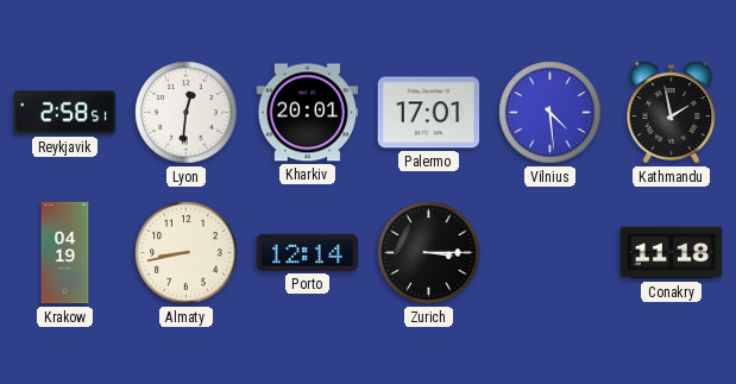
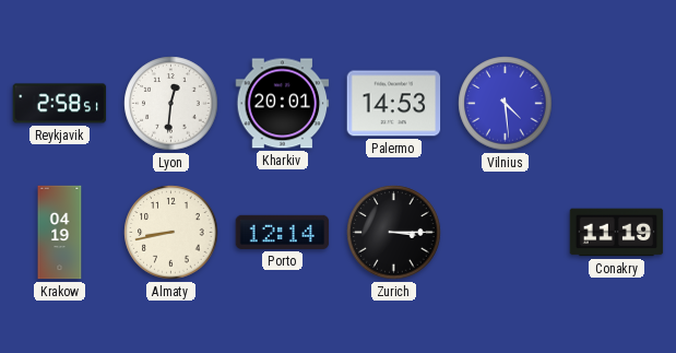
Palermo: 17:01 -> 14:53
Kathmandu: 1:58 -> none
Conakry: 11:18 -> 11:19
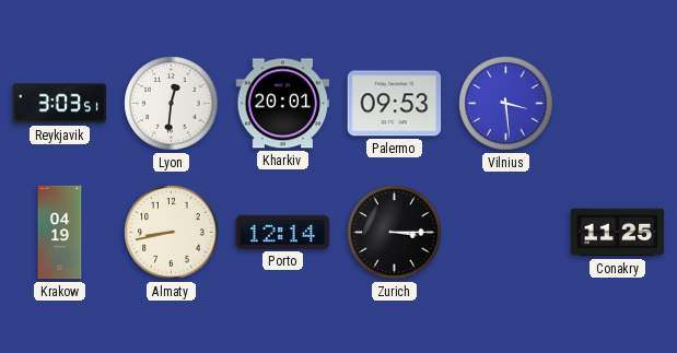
Reykjavik: 2:58 -> 3:03
Palermo: 14:53 -> 09:53
Vilnius: 4:29 -> 3:29
Conakry: 11:19 -> 11:25
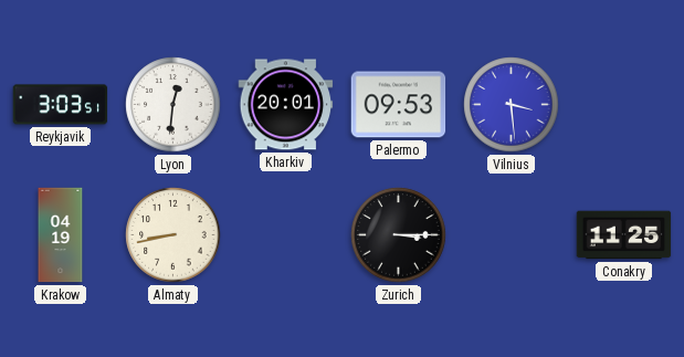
Porto: 12:14 -> none
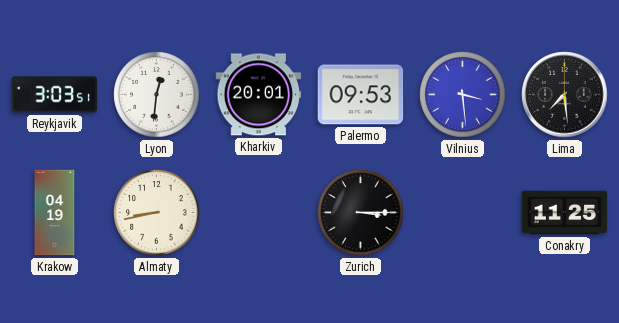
Lima: none -> 7:29
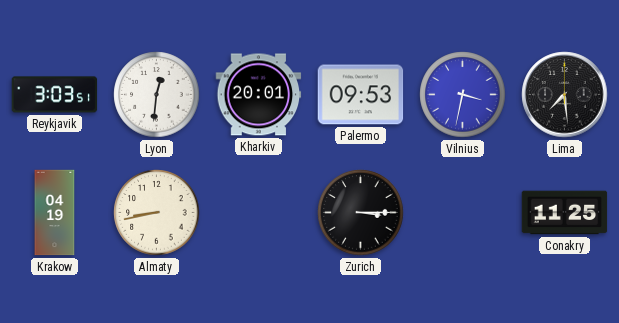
Vilnius: 3:29 -> 3:32
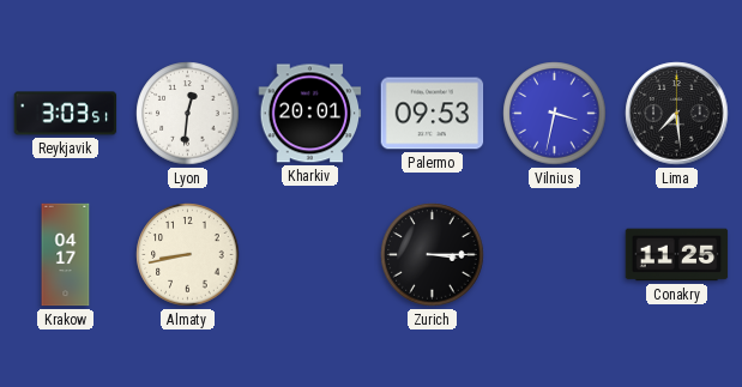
Krakow: 04:19 -> 04:17
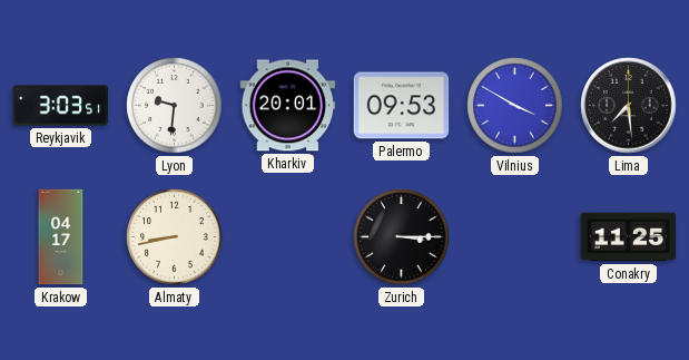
Lyon: 12:31 -> 9:31
Vilnius: 3:32 -> 3:50
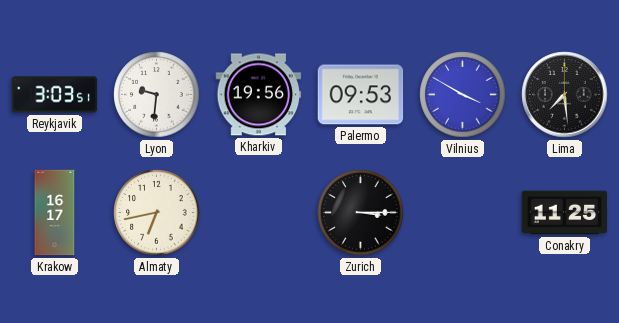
Kharkiv: 20:01 -> 19:56
Krakow: 04:17 -> 16:17
Almaty: 8:43 -> 6:43
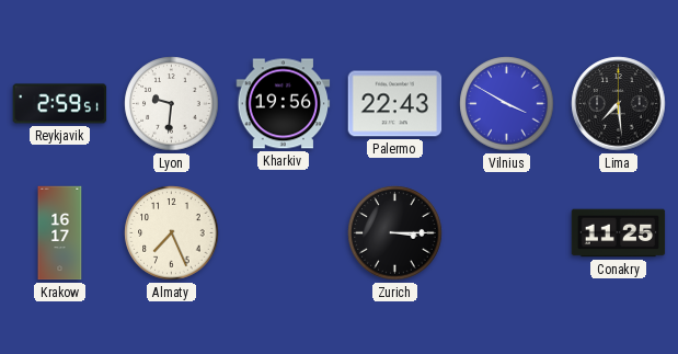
Reykjavik: 3:03 -> 2:59
Palermo: 09:53 -> 22:43
Almaty: 6:43 -> 7:26
